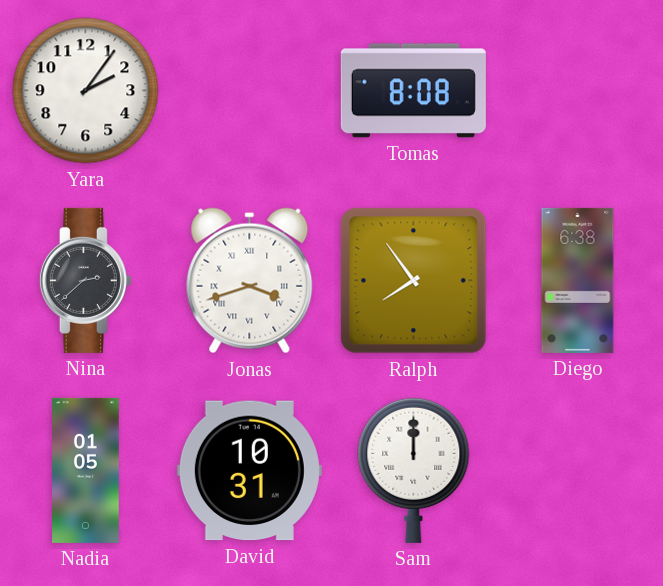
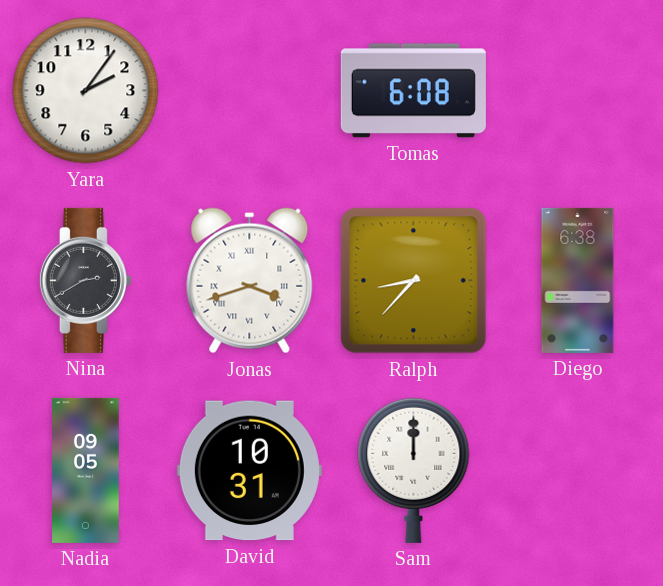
Tomas: 8:08 -> 6:08
Nina: 2:38 -> 2:40
Ralph: 7:54 -> 8:37
Nadia: 01:05 -> 09:05
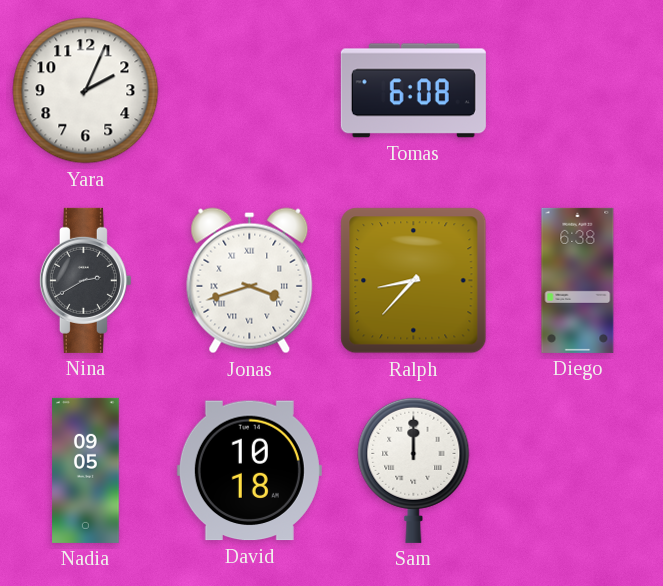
Yara: 2:06 -> 2:04
David: 10:31 -> 10:18
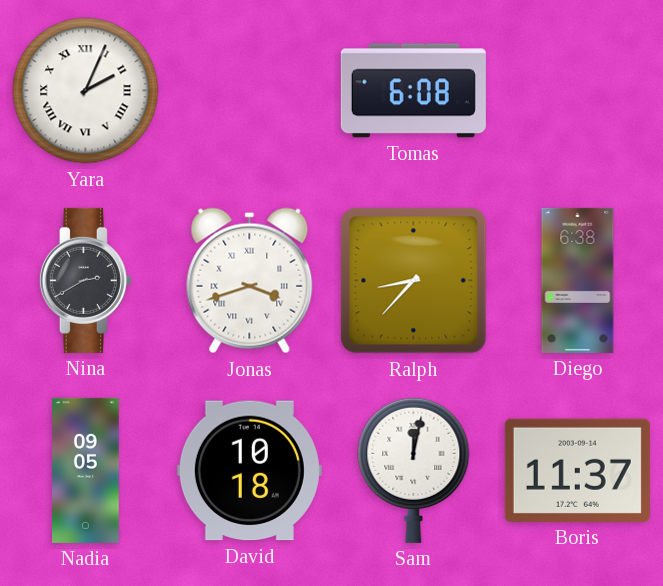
Yara numerals: Arabic -> Roman
Sam: 12:00 -> 12:02
Boris: none -> 11:37
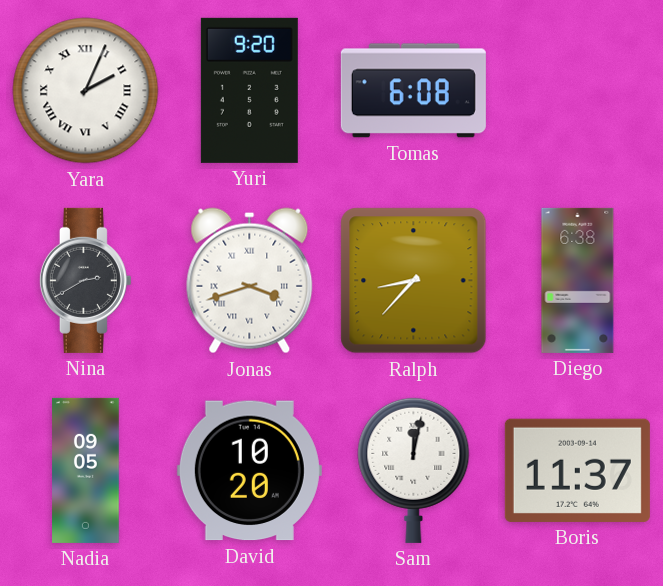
Yuri: none -> 9:20
David: 10:18 -> 10:20
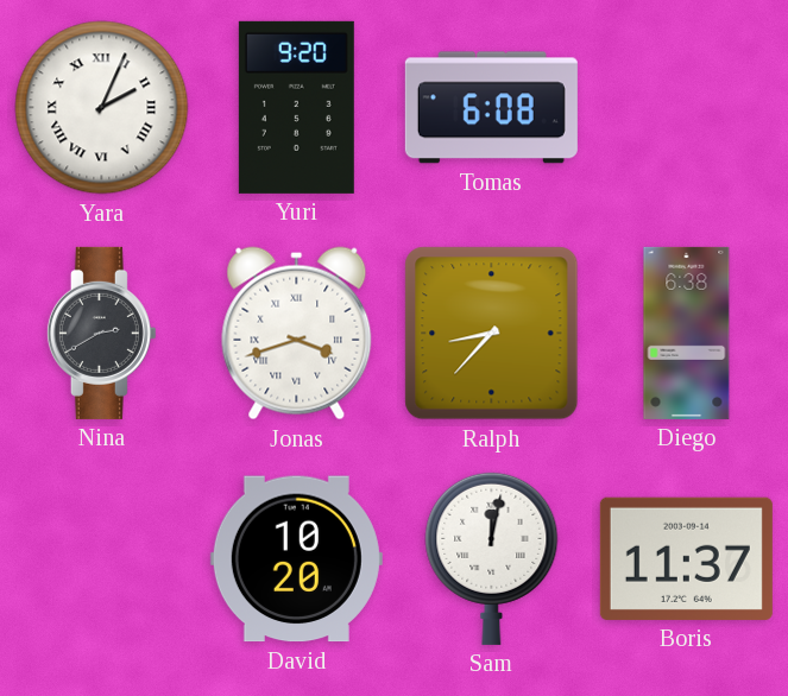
Nadia: 09:05 -> none
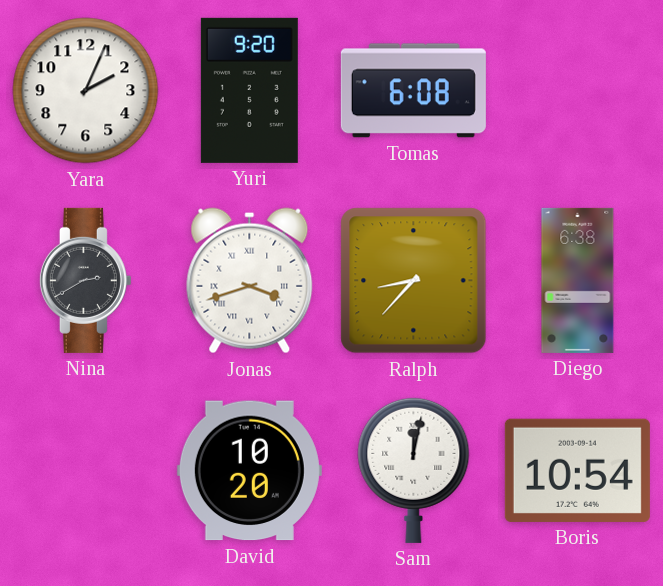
Yara numerals: Roman -> Arabic
Boris: 11:37 -> 10:54
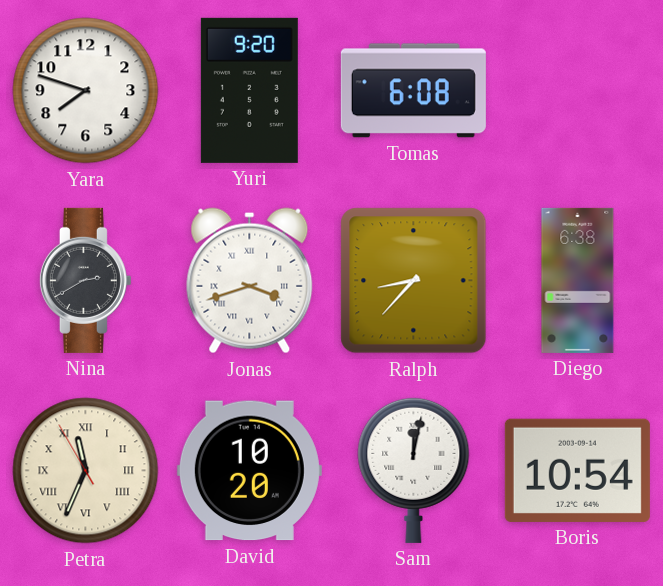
Yara: 2:04 -> 7:48
Petra: none -> 11:33
